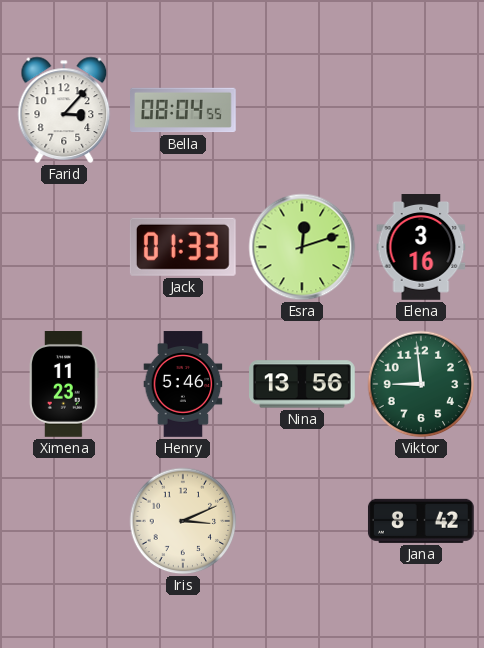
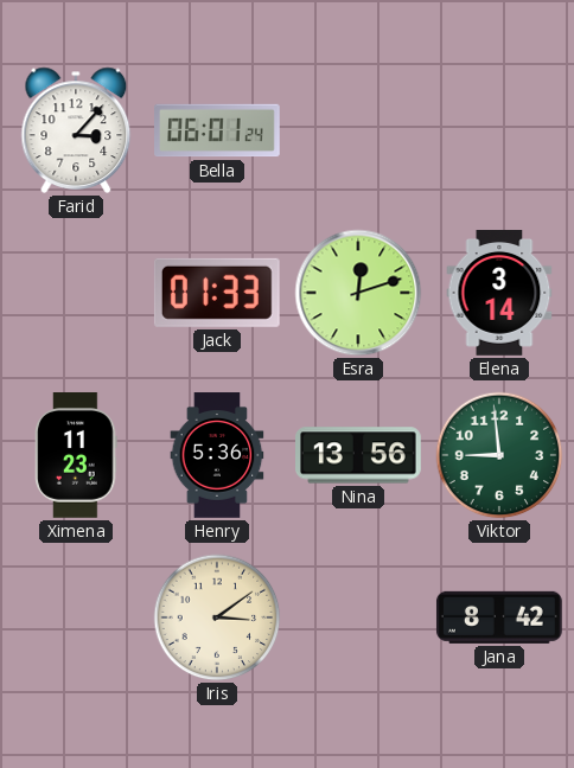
Bella: 08:04 -> 06:01
Elena: 3:16 -> 3:14
Henry: 5:46 -> 5:36
Iris: 3:11 -> 3:09
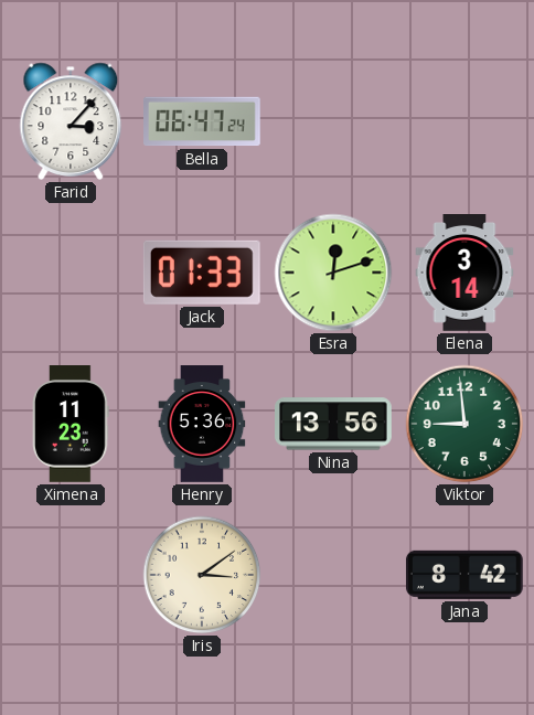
Bella: 06:01 -> 06:47
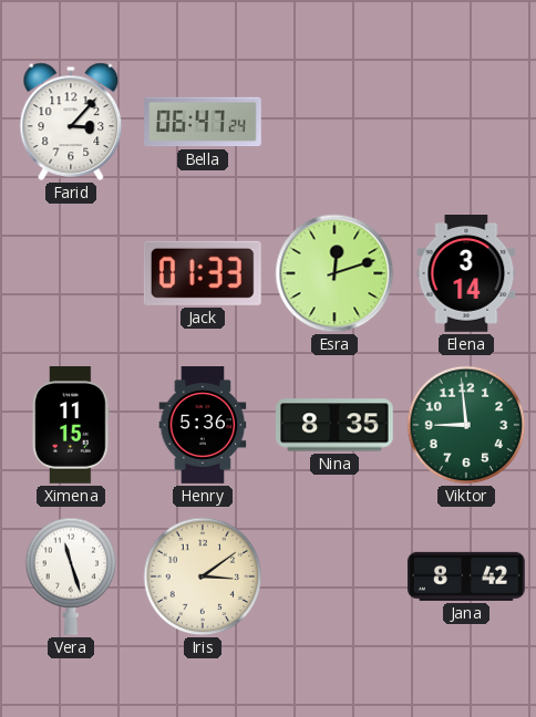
Ximena: 11:23 -> 11:15
Nina: 13:56 -> 8:35
Vera: none -> 11:27
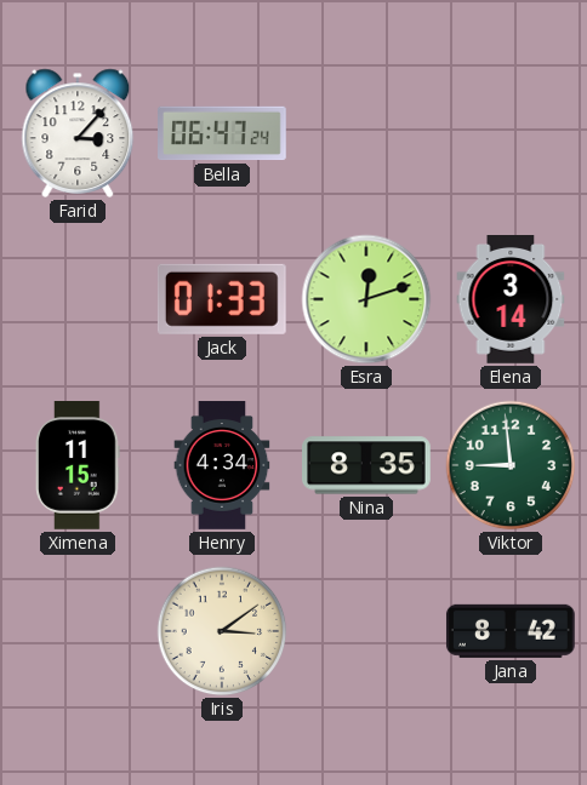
Henry: 5:36 -> 4:34
Vera: 11:27 -> none
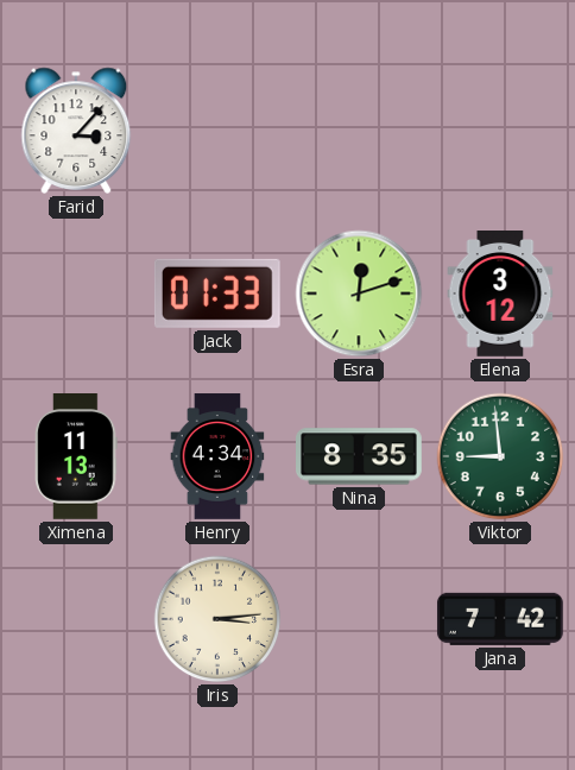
Bella: 06:47 -> none
Elena: 3:14 -> 3:12
Ximena: 11:15 -> 11:13
Iris: 3:09 -> 3:14
Jana: 8:42 -> 7:42
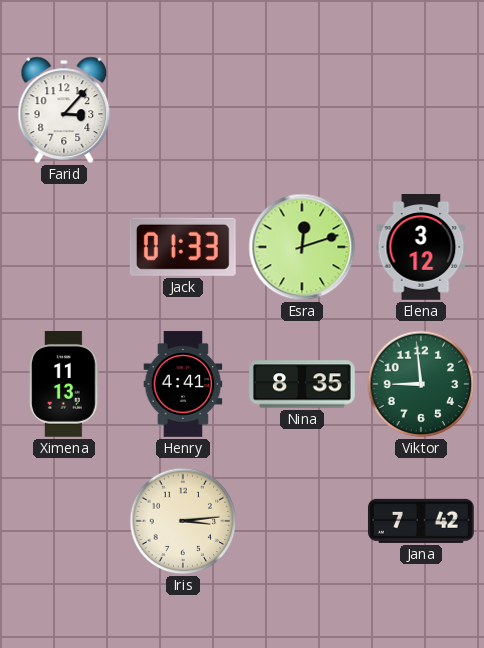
Henry: 4:34 -> 4:41
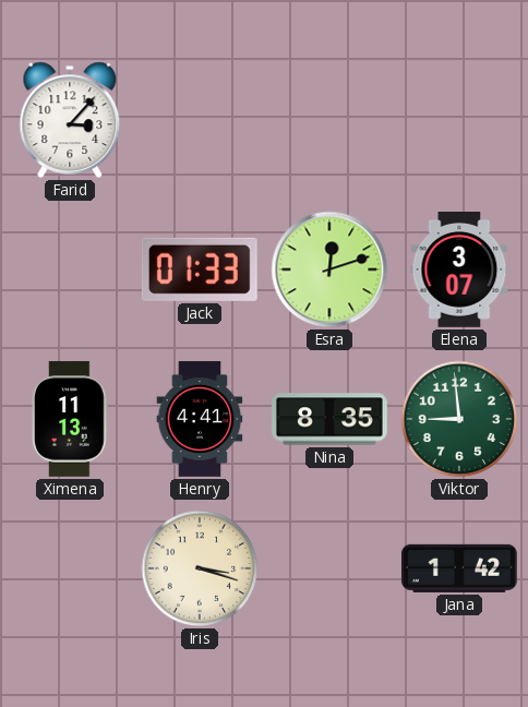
Elena: 3:12 -> 3:07
Iris: 3:14 -> 3:18
Jana: 7:42 -> 1:42
